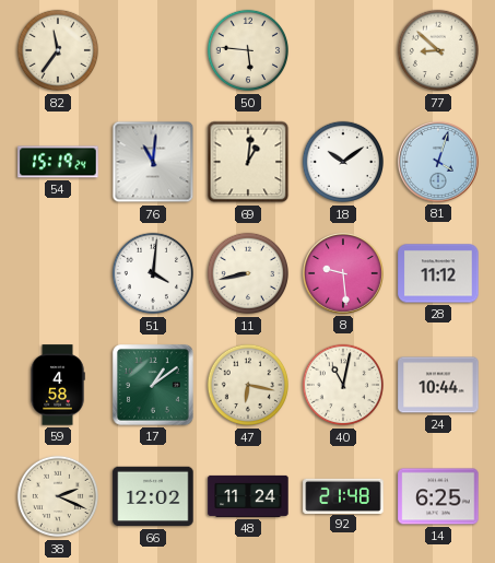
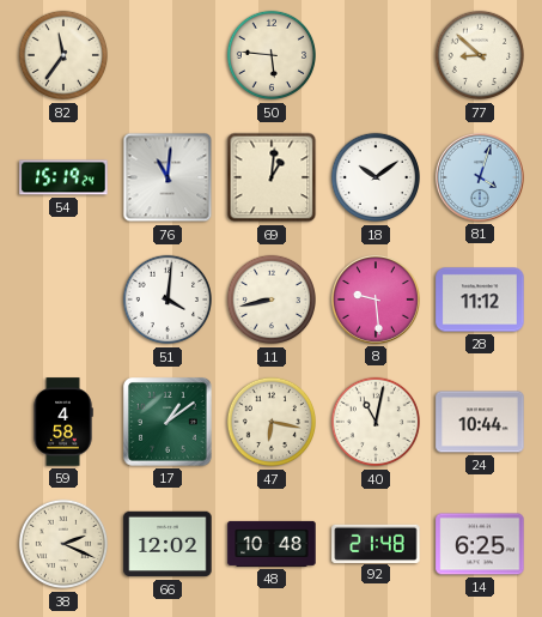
48: 11:24 -> 10:48
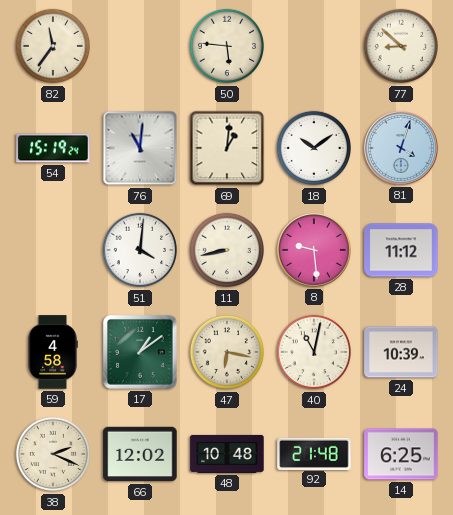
24: 10:44 -> 10:39
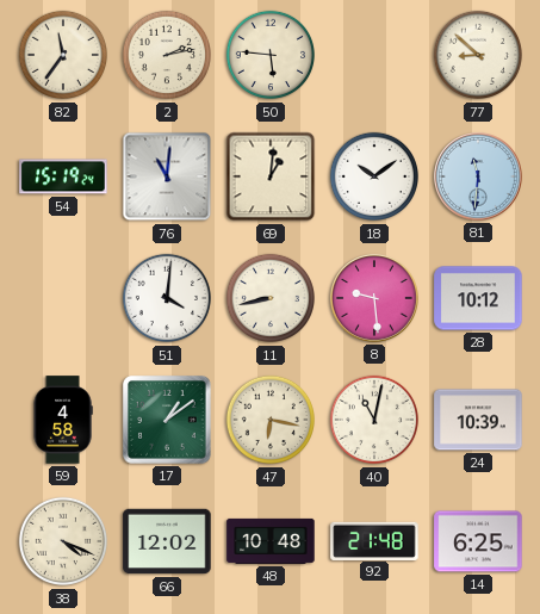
2: none -> 2:13
81: 4:03 -> 11:31
28: 11:12 -> 10:12
38: 2:19 -> 4:19
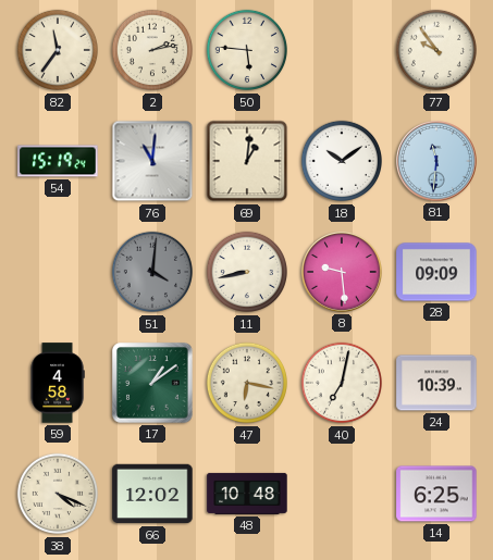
77: 8:52 -> 9:54
51 dial: white -> grey
28: 10:12 -> 09:09
40: 11:02 -> 7:02
92: 21:48 -> none
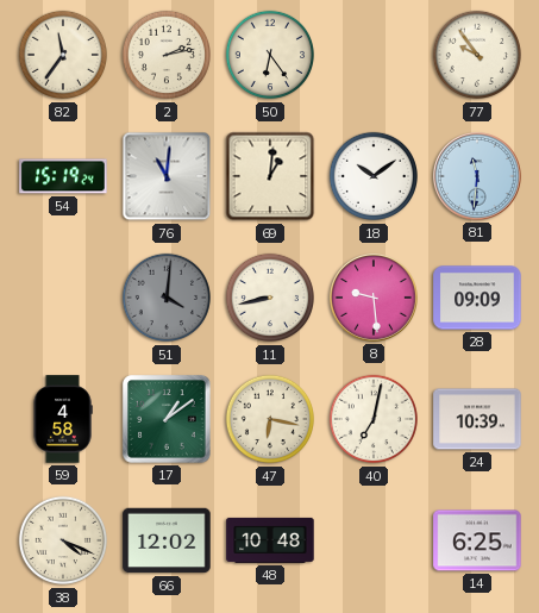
50: 5:46 -> 6:24
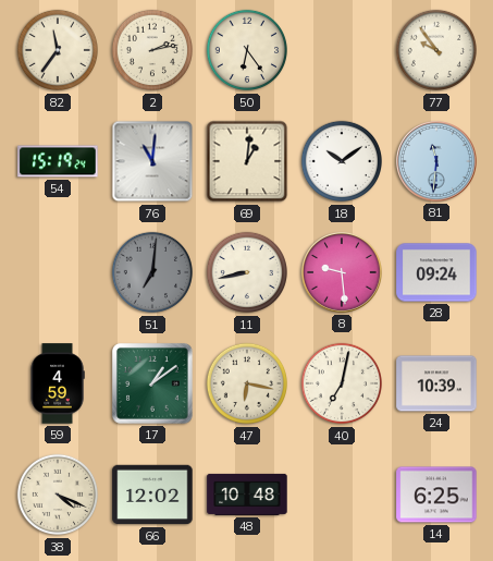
51: 4:01 -> 7:01
28: 09:09 -> 09:24
59: 4:58 -> 4:59
